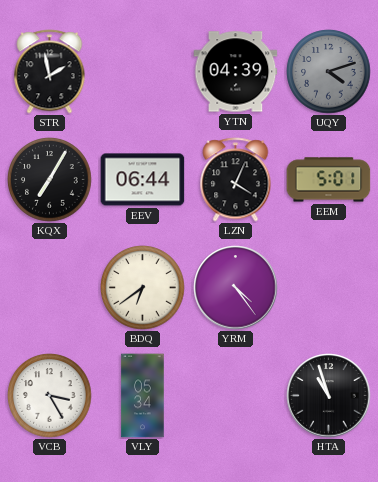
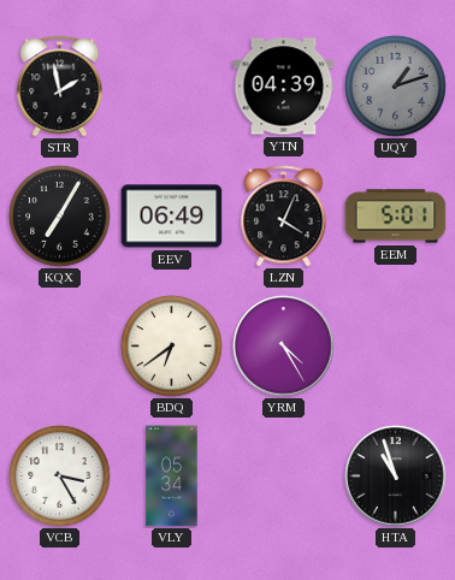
UQY: 4:12 -> 1:12
EEV: 06:44 -> 06:49
YRM: 4:24 -> 4:25
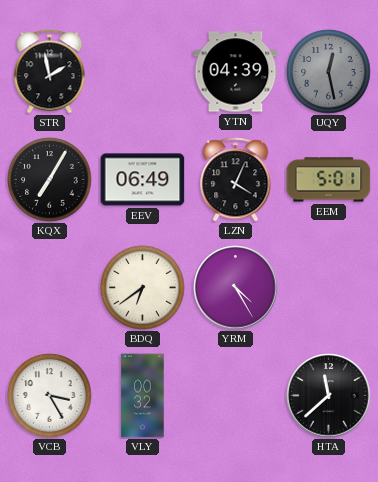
UQY: 1:12 -> 12:28
VLY: 05:34 -> 00:32
HTA: 10:57 -> 11:38
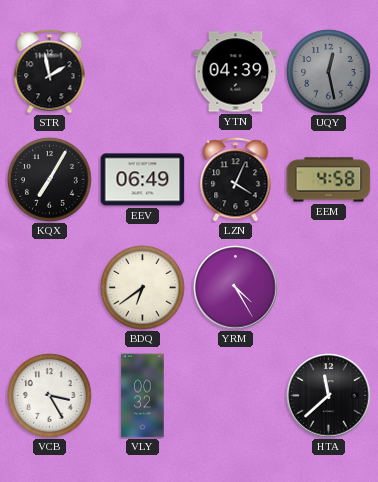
EEM: 5:01 -> 4:58
